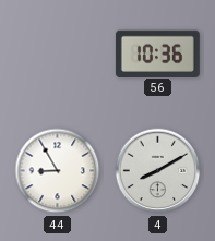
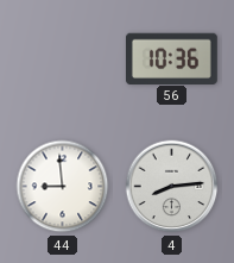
44: 8:55 -> 8:59
4: 8:10 -> 8:14
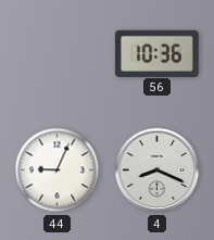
44: 8:59 -> 9:04
4: 8:14 -> 8:19
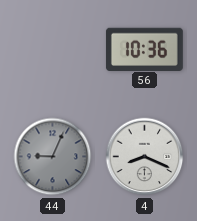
44 dial: white -> grey
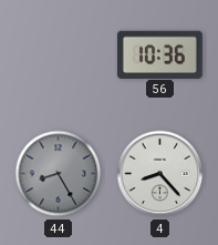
44: 9:04 -> 8:25
4: 8:19 -> 8:23
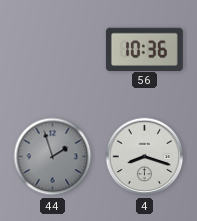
44: 8:25 -> 1:57
4: 8:23 -> 8:18
